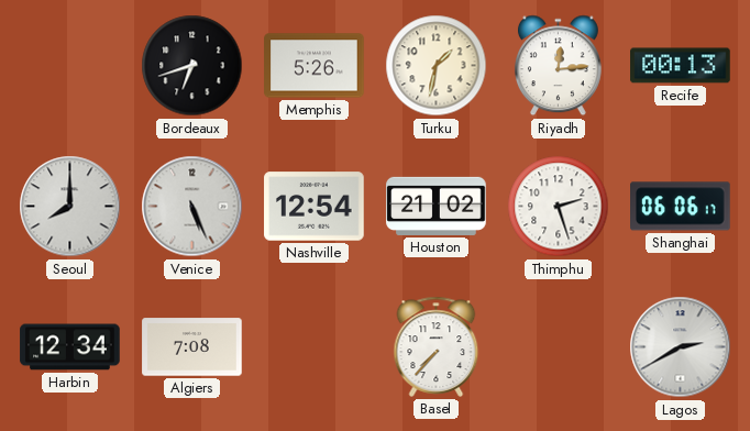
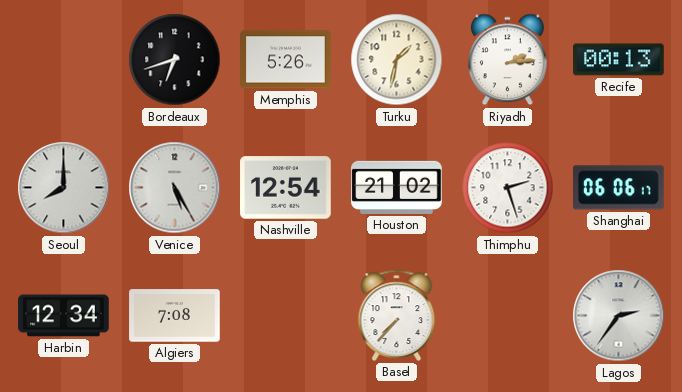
Riyadh: 12:14 -> 2:14
Venice: 5:26 -> 5:25
Lagos: 2:40 -> 2:36
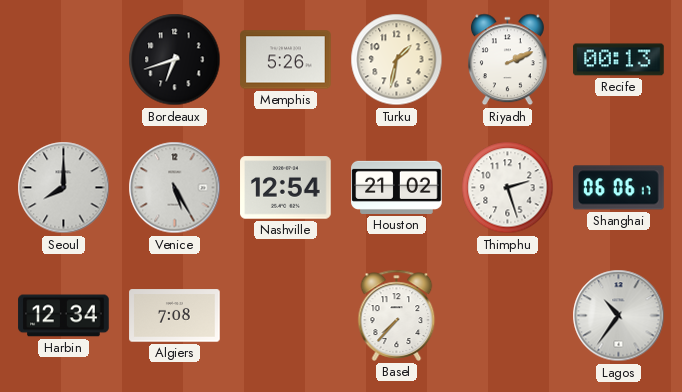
Riyadh: 2:14 -> 2:11
Lagos: 2:36 -> 10:36
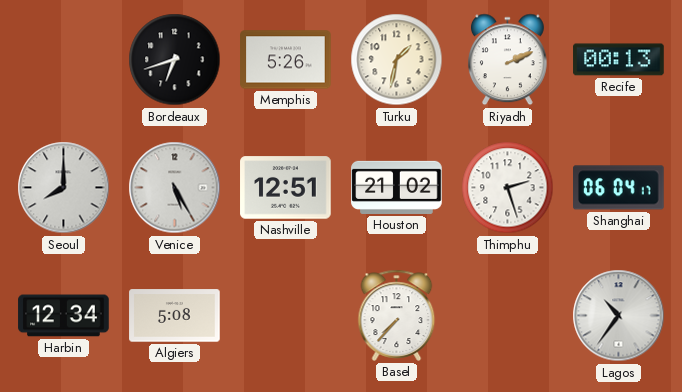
Nashville: 12:54 -> 12:51
Shanghai: 06:06 -> 06:04
Algiers: 7:08 -> 5:08
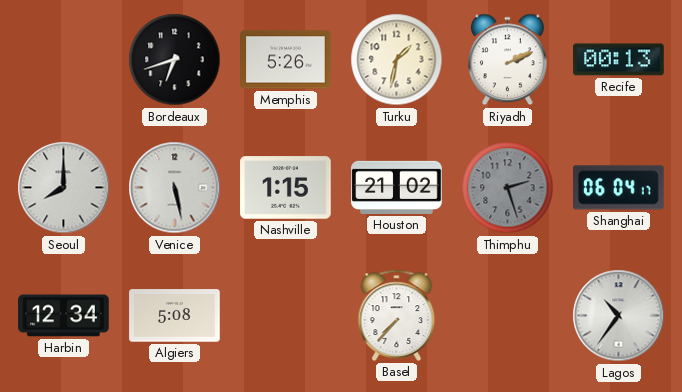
Venice: 5:25 -> 5:28
Nashville: 12:51 -> 1:15
Thimphu dial: white -> grey
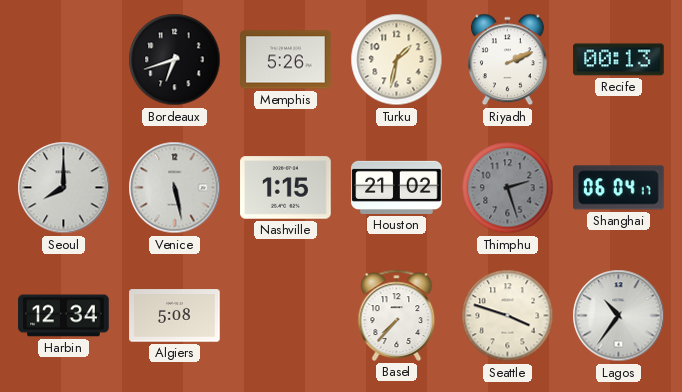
Seattle: none -> 3:48
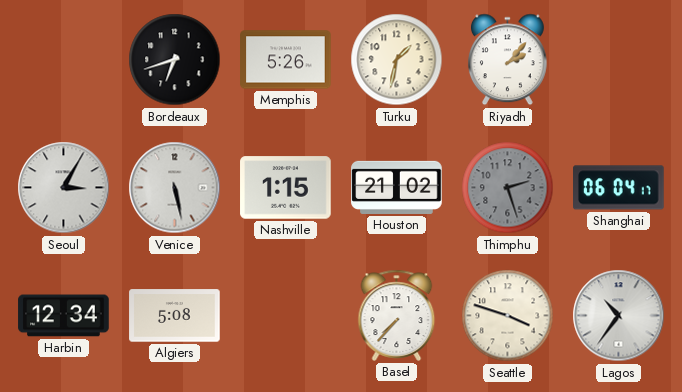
Riyadh: 2:11 -> 2:07
Recife: 00:13 -> none
Seoul: 8:00 -> 3:05
